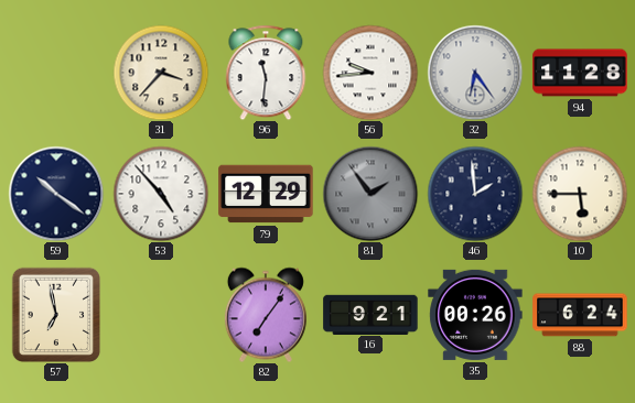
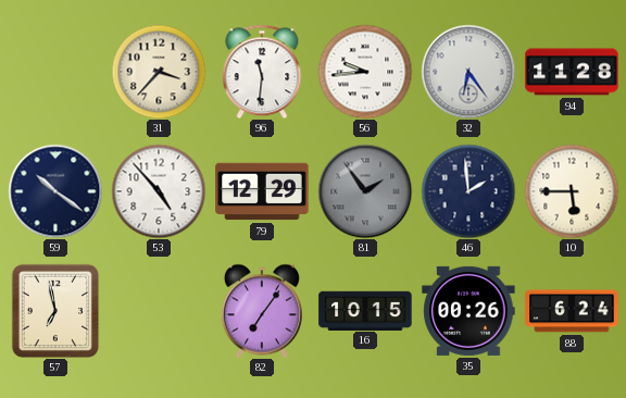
16: 9:21 -> 10:15
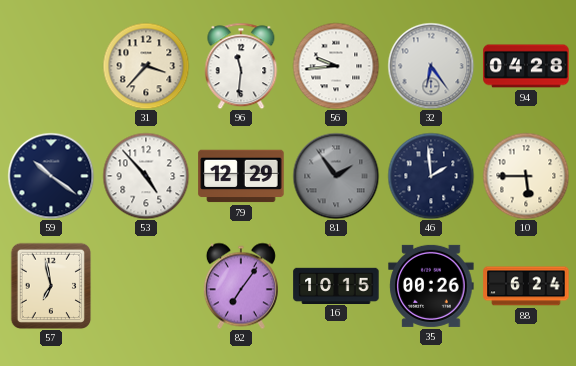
94: 11:28 -> 04:28
